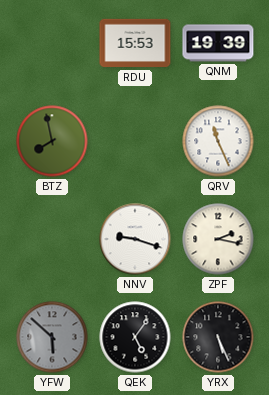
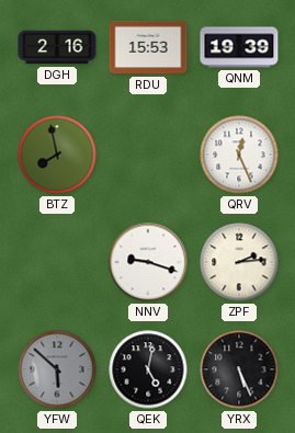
DGH: none -> 2:16
QRV: 11:26 -> 12:26
ZPF: 2:17 -> 2:14
QEK: 5:06 -> 5:02
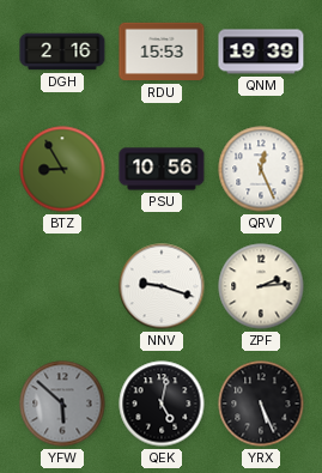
BTZ: 7:58 -> 8:55
PSU: none -> 10:56
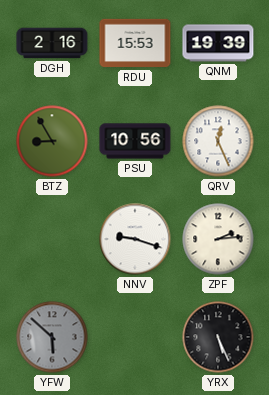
QEK: 5:02 -> none
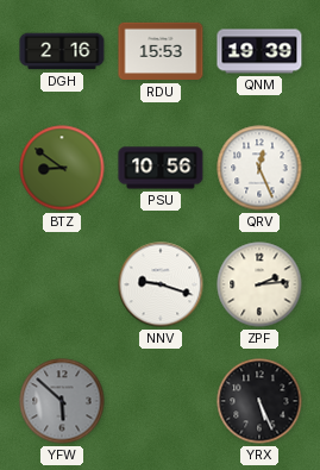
BTZ: 8:55 -> 8:51
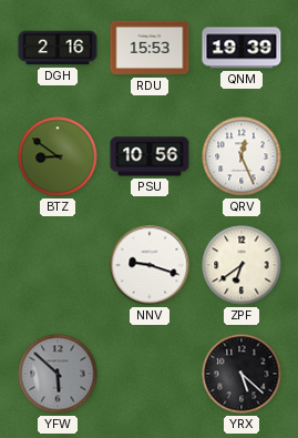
ZPF: 2:14 -> 6:39
YRX: 5:26 -> 5:22
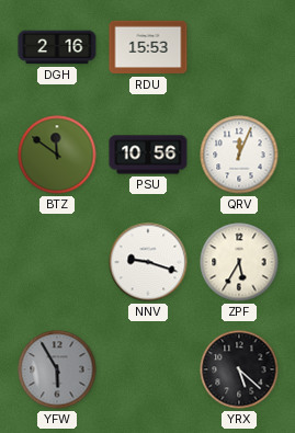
QNM: 19:39 -> none
BTZ: 8:51 -> 11:51
QRV: 12:26 -> 12:04
ZPF: 6:39 -> 5:35
YFW: 5:52 -> 5:55
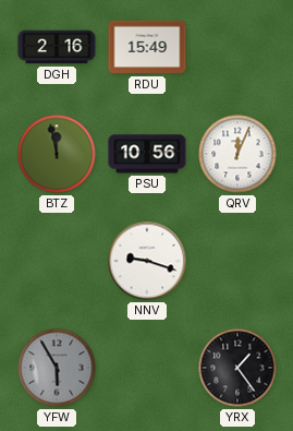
RDU: 15:53 -> 15:49
BTZ: 11:51 -> 11:58
ZPF: 5:35 -> none
YRX: 5:22 -> 1:24
